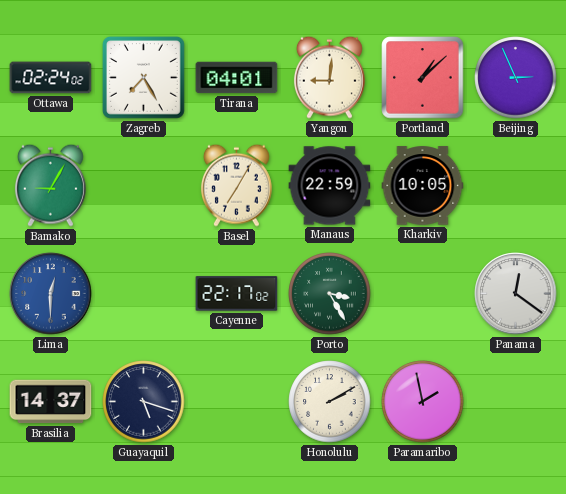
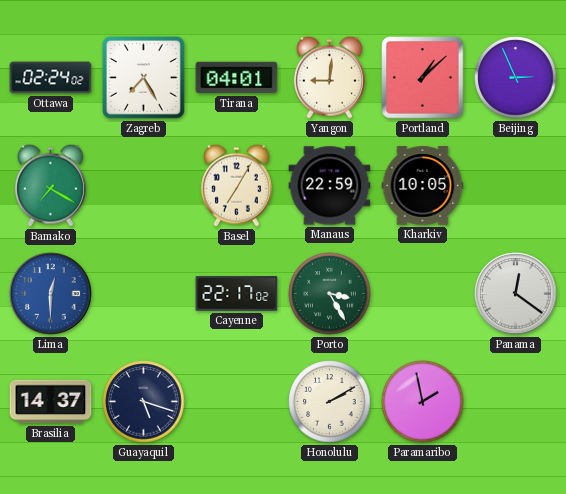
Bamako: 9:05 -> 7:20
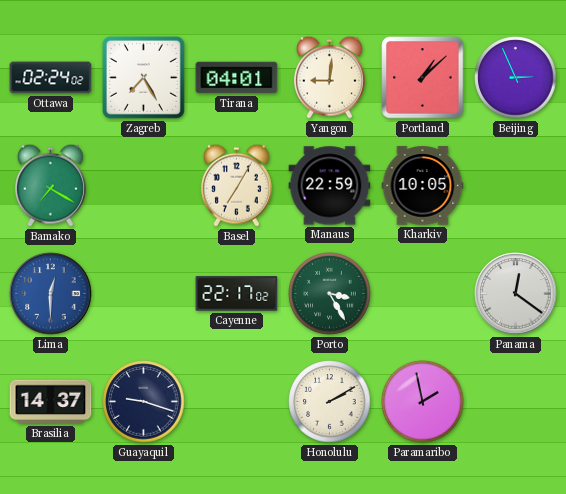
Guayaquil: 5:18 -> 9:18
